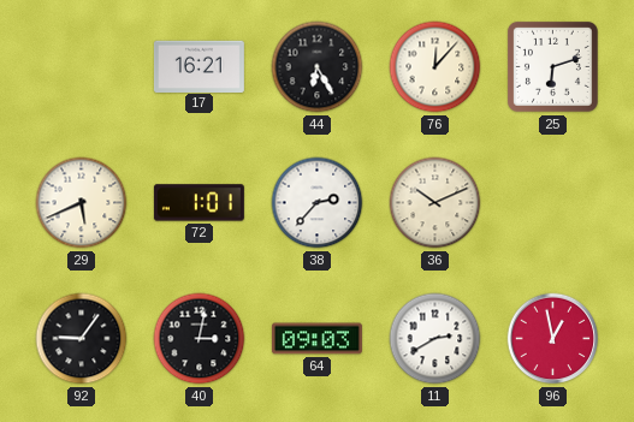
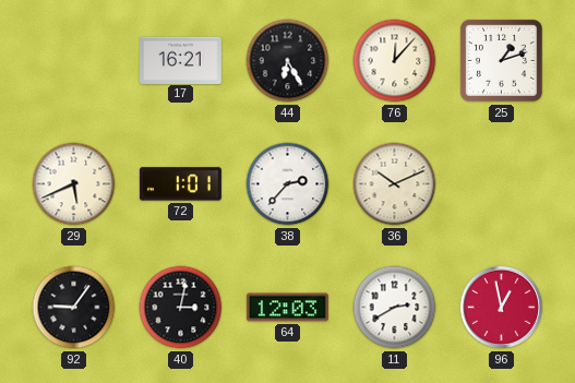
25: 6:12 -> 1:12
64: 09:03 -> 12:03
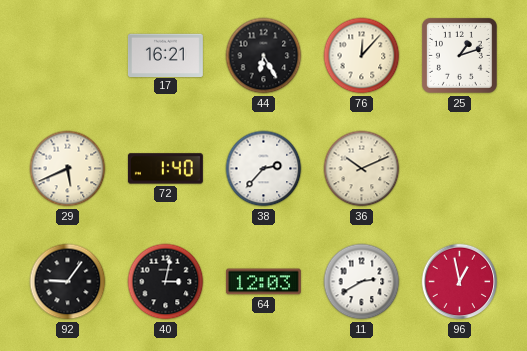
72: 1:01 -> 1:40
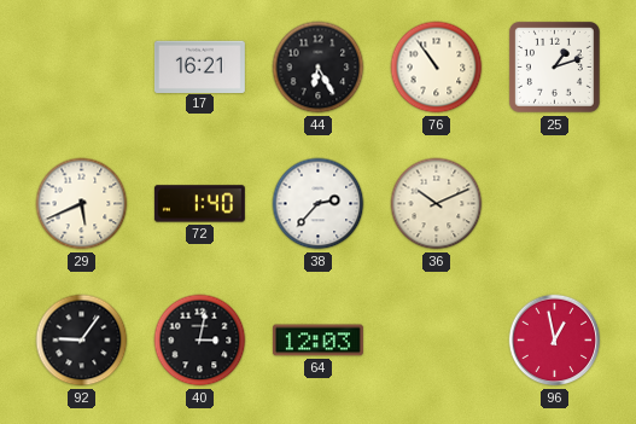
76: 12:07 -> 10:54
11: 2:40 -> none
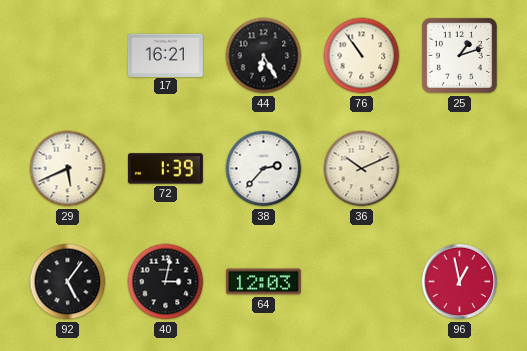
72: 1:40 -> 1:39
92: 9:06 -> 5:06
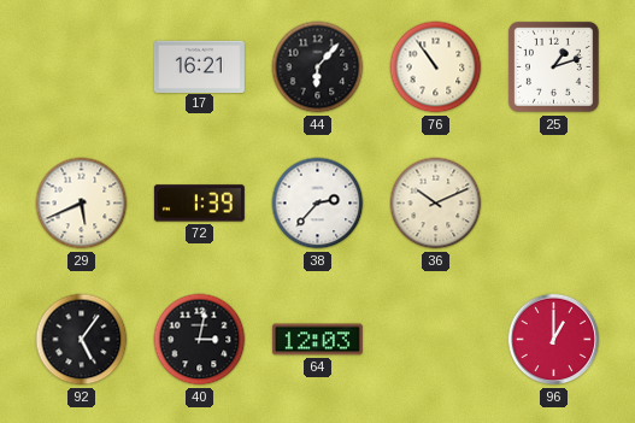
44: 6:25 -> 6:07
96: 12:58 -> 1:00
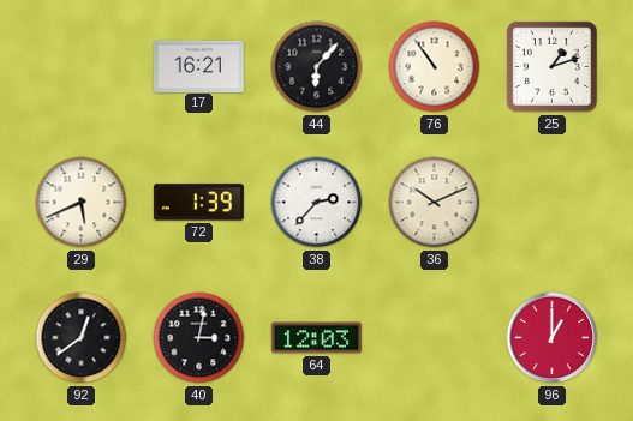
92: 5:06 -> 12:39
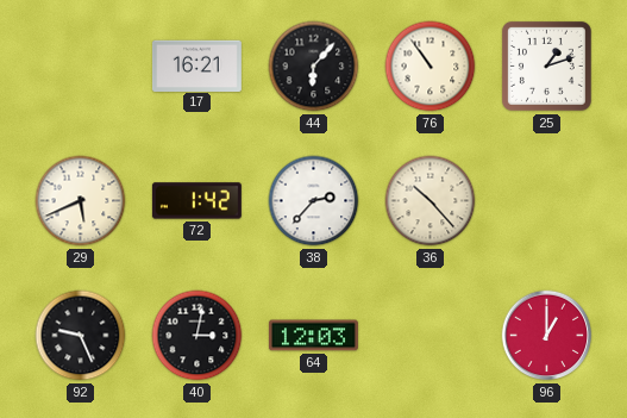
72: 1:39 -> 1:42
36: 10:11 -> 10:23
92: 12:39 -> 9:26
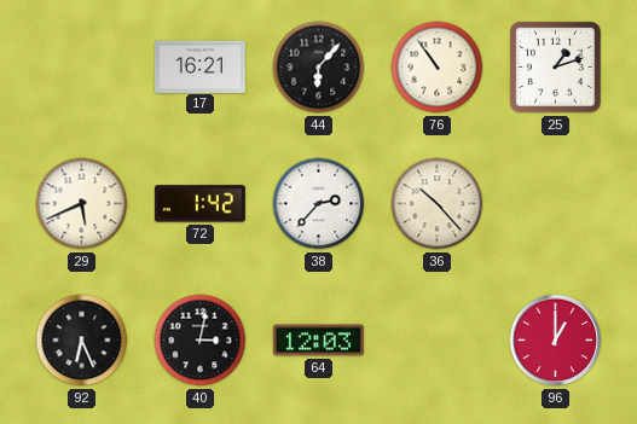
92: 9:26 -> 6:26
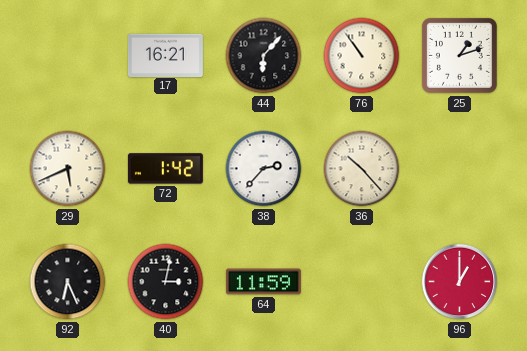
64: 12:03 -> 11:59
